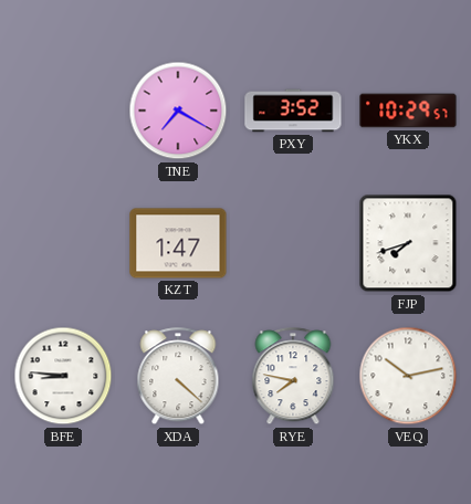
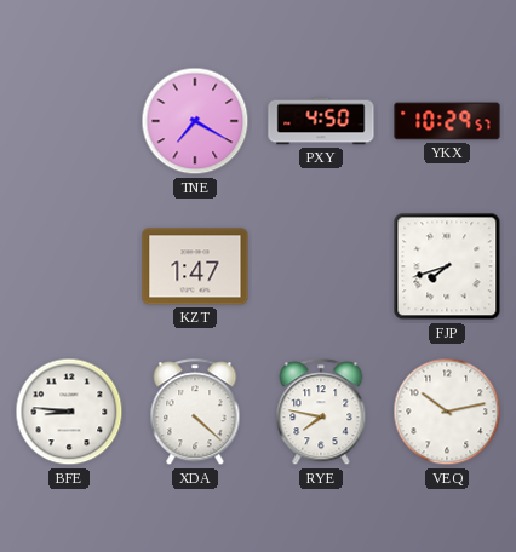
PXY: 3:52 -> 4:50
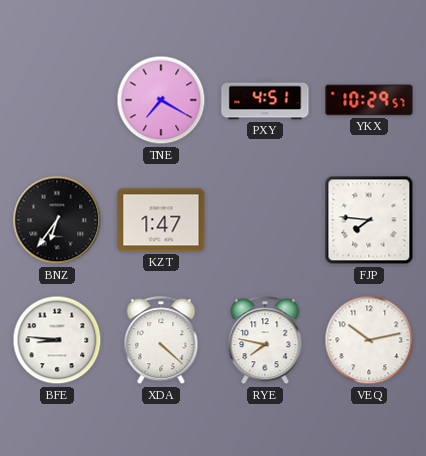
PXY: 4:50 -> 4:51
BNZ: none -> 6:36
FJP: 7:42 -> 7:46
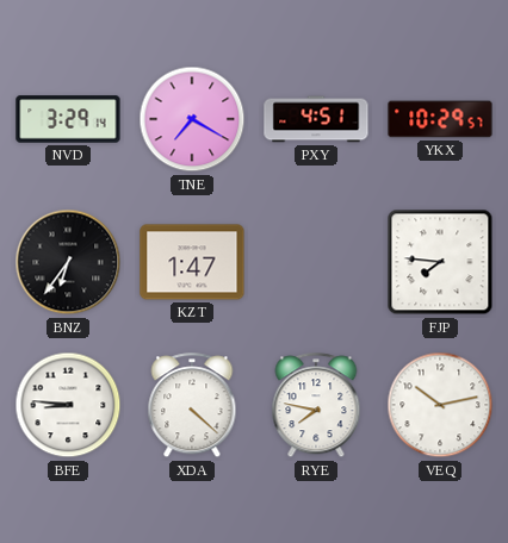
NVD: none -> 3:29
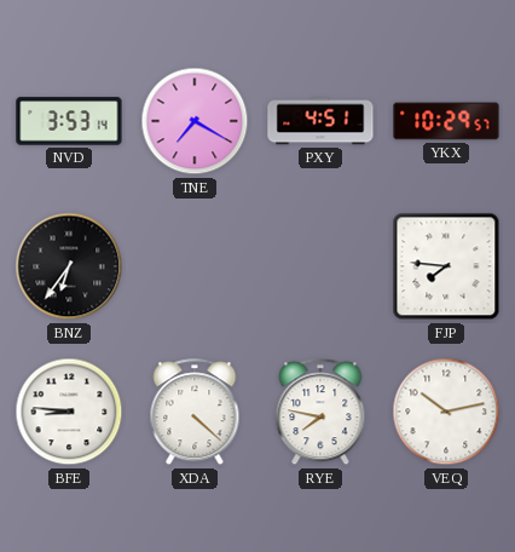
NVD: 3:29 -> 3:53
KZT: 1:47 -> none
